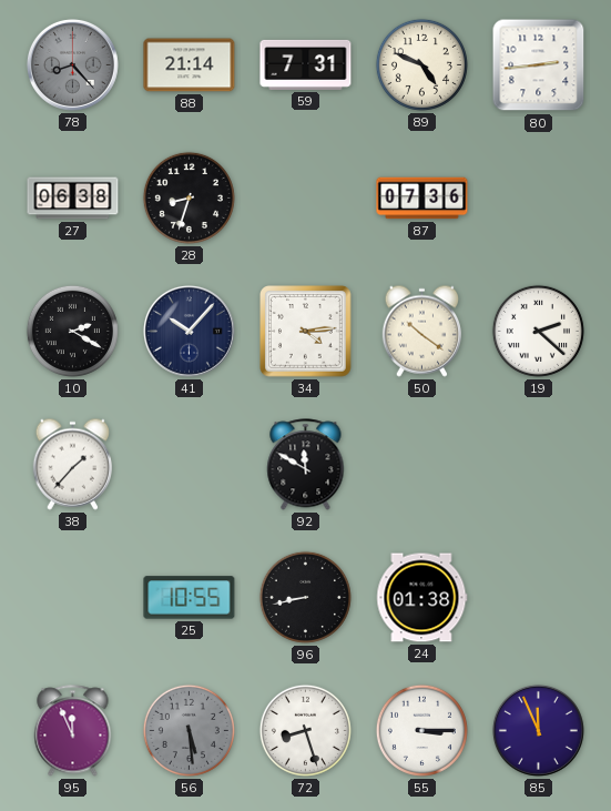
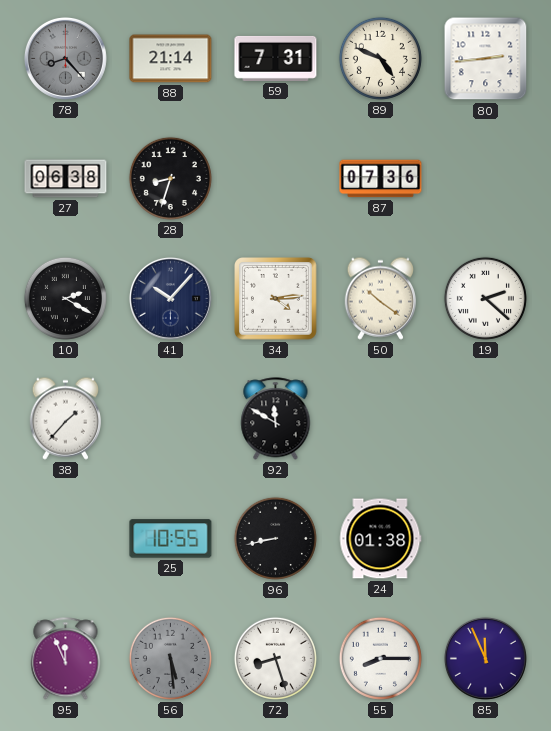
55: 3:15 -> 8:15
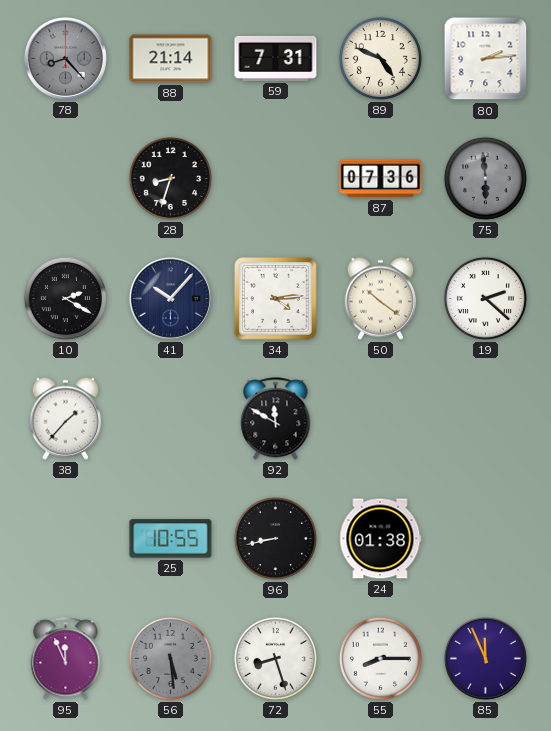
80: 2:44 -> 2:14
27: 06:38 -> none
75: none -> 5:59
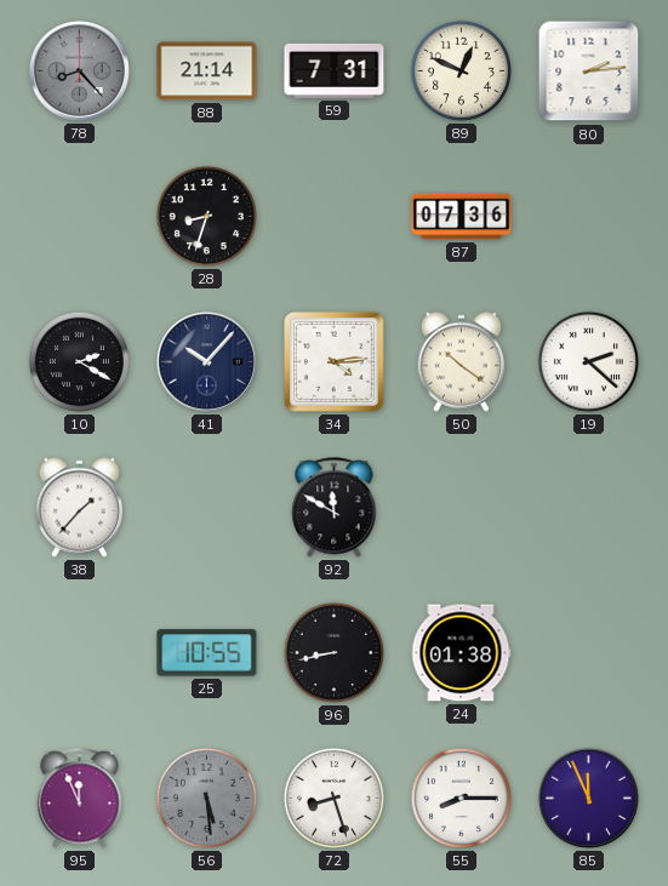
89: 4:49 -> 12:49
75: 5:59 -> none
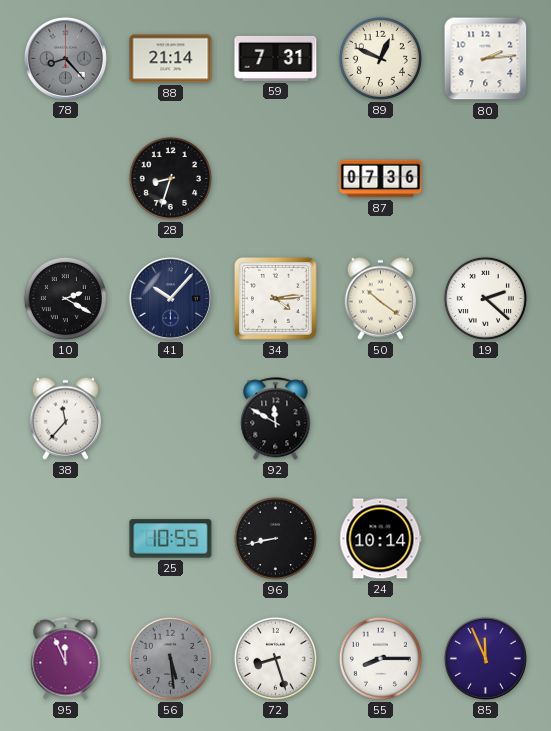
38: 1:37 -> 11:37
24: 01:38 -> 10:14
